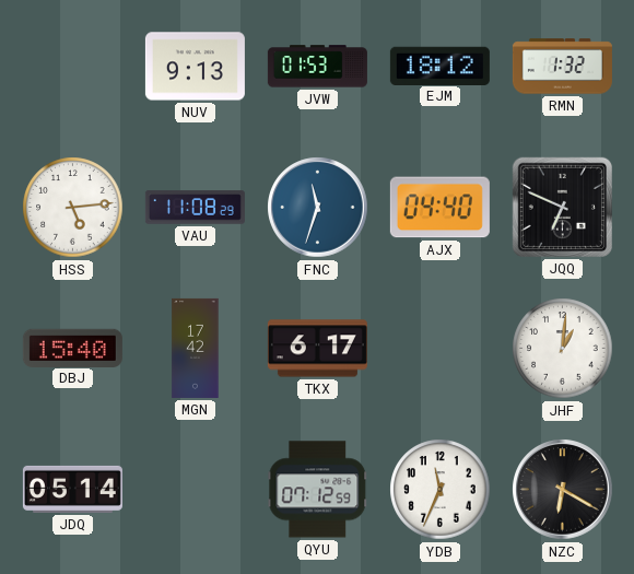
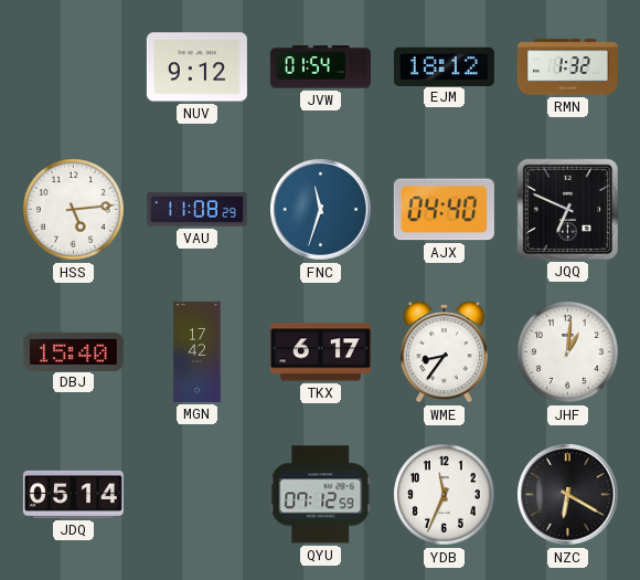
NUV: 9:13 -> 9:12
JVW: 01:53 -> 01:54
WME: none -> 8:36
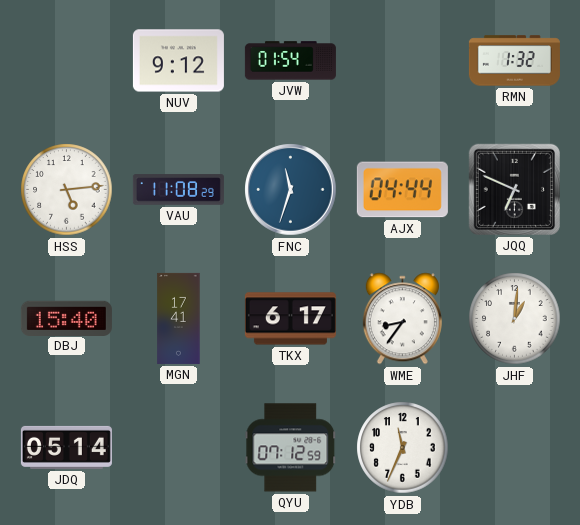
EJM: 18:12 -> none
AJX: 04:40 -> 04:44
MGN: 17:42 -> 17:41
NZC: 6:20 -> none
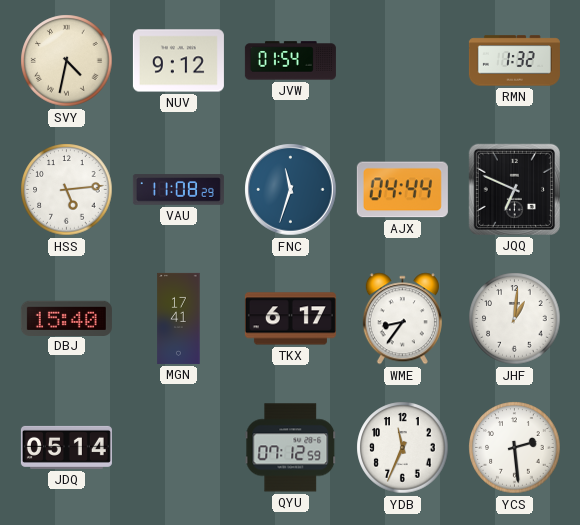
SVY: none -> 4:32
YCS: none -> 2:29
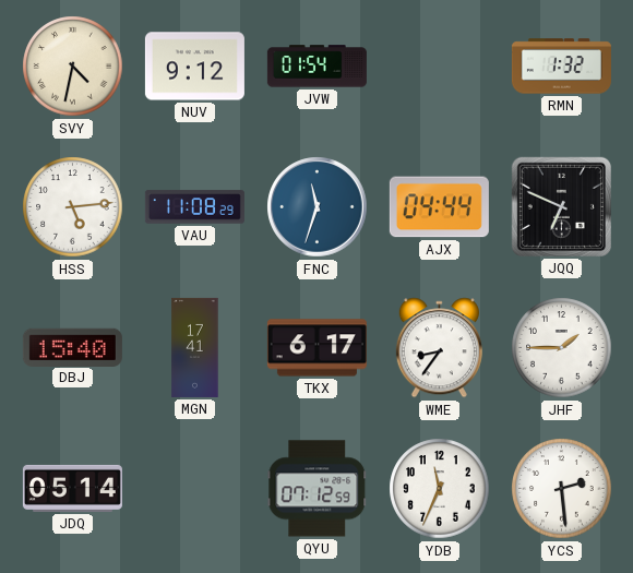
JHF: 1:01 -> 1:45
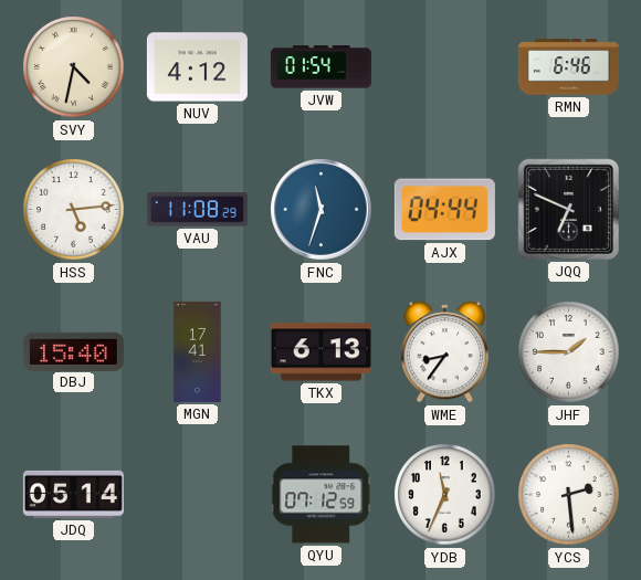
NUV: 9:12 -> 4:12
RMN: 1:32 -> 6:46
TKX: 6:17 -> 6:13
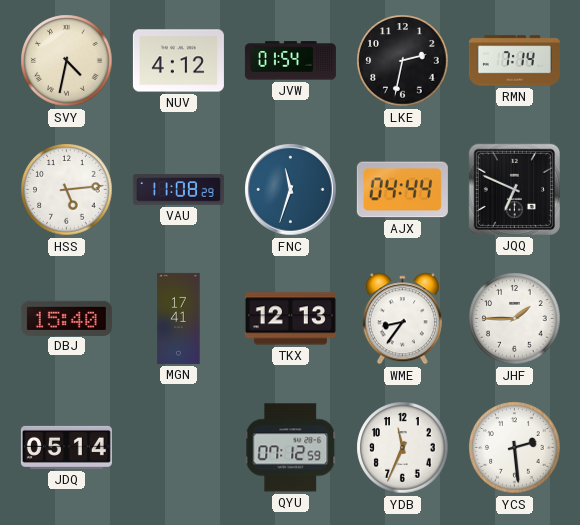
LKE: none -> 2:32
RMN: 6:46 -> 7:14
TKX: 6:13 -> 12:13
